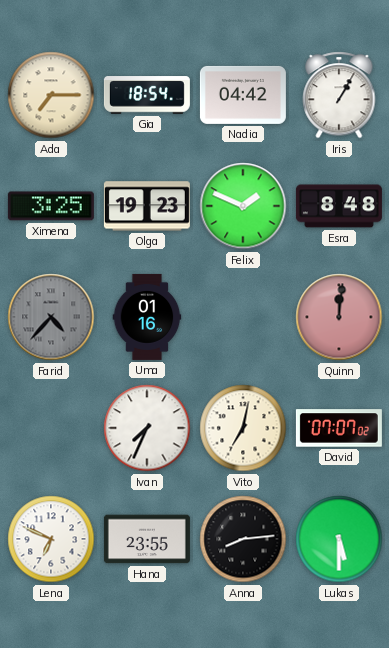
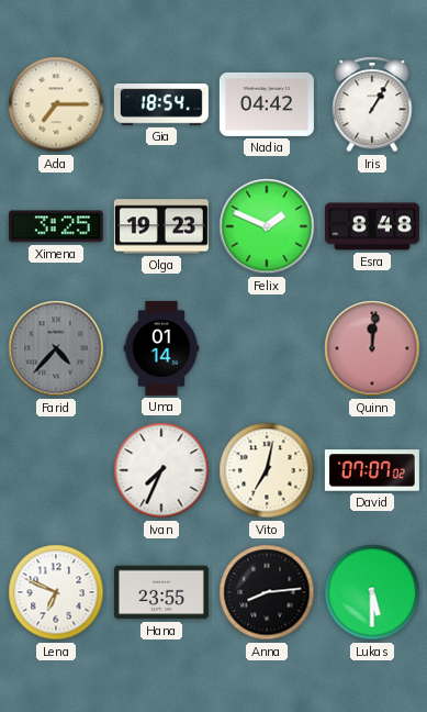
Uma: 01:16 -> 01:14
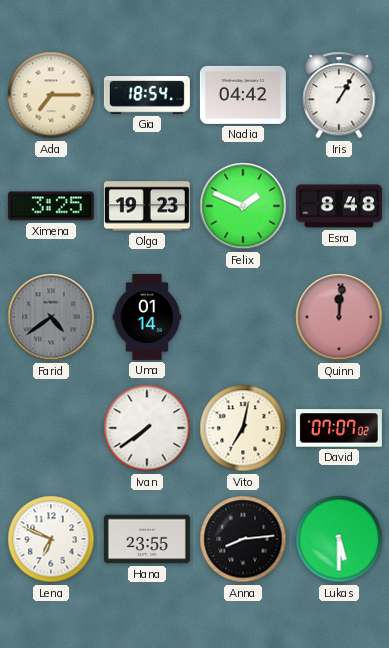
Farid: 4:37 -> 4:39
Ivan: 7:34 -> 7:39
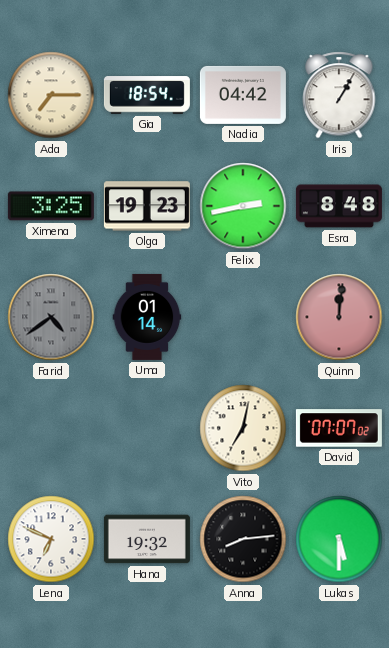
Felix: 1:49 -> 2:43
Ivan: 7:39 -> none
Hana: 23:55 -> 19:32
